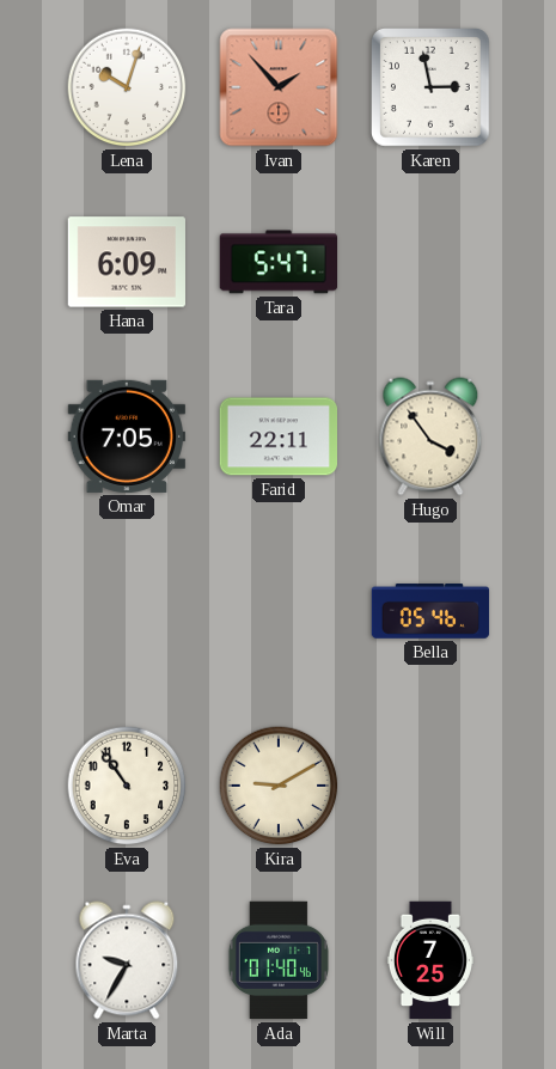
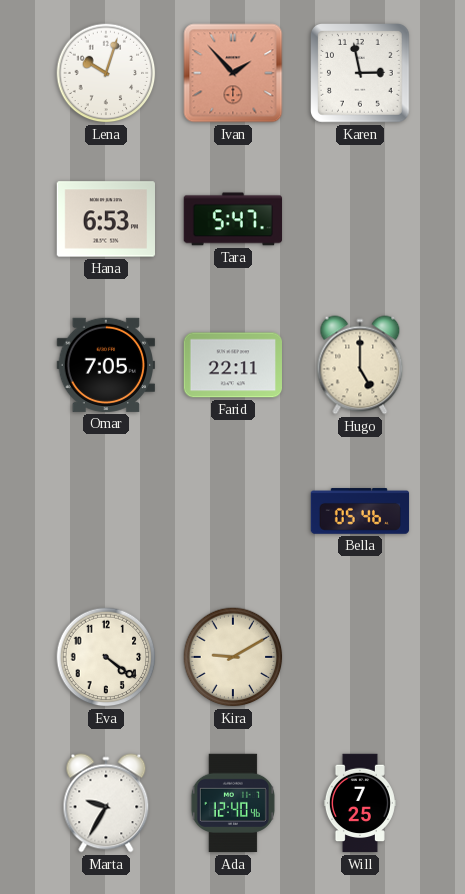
Hana: 6:09 -> 6:53
Hugo: 3:54 -> 5:00
Eva: 10:54 -> 4:21
Ada: 01:40 -> 12:40
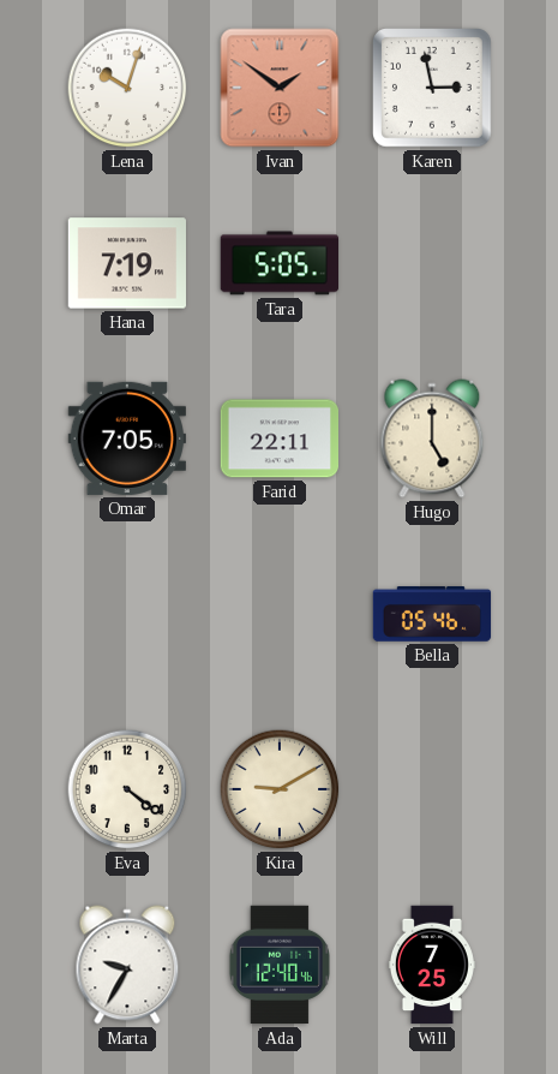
Ivan: 1:53 -> 1:51
Hana: 6:53 -> 7:19
Tara: 5:47 -> 5:05
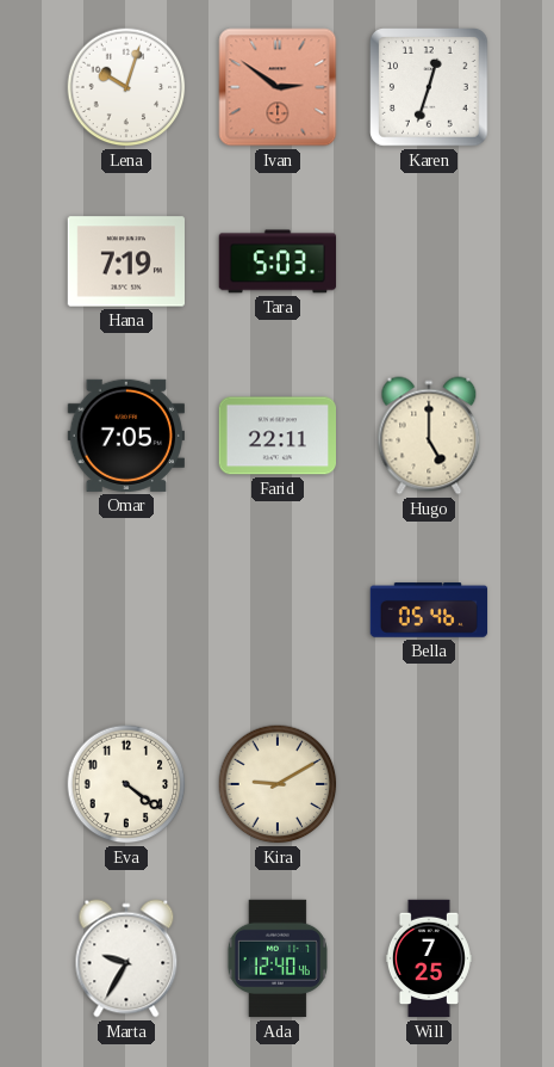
Ivan: 1:51 -> 2:51
Karen: 2:58 -> 12:33
Tara: 5:05 -> 5:03
